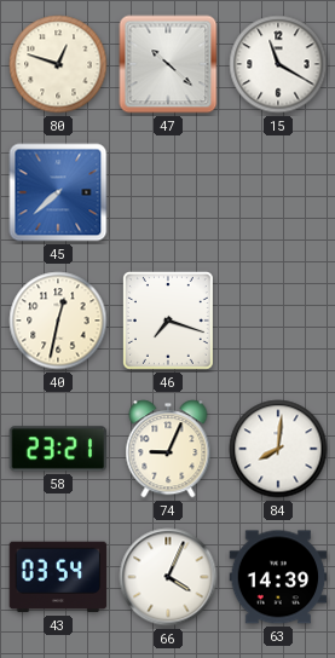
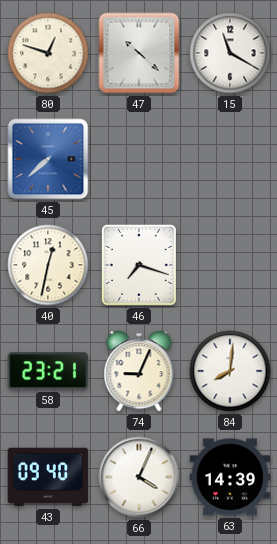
43: 03:54 -> 09:40
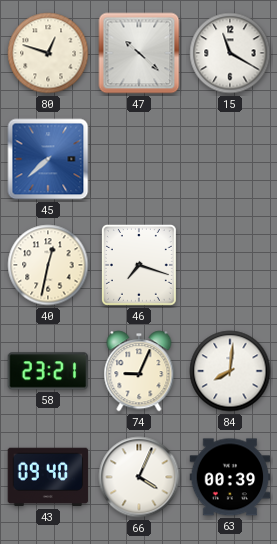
63: 14:39 -> 00:39
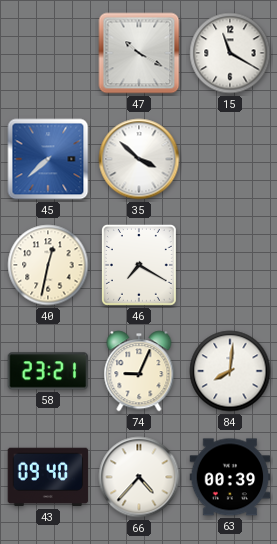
80: 12:48 -> none
47: 10:22 -> 10:20
35: none -> 3:52
46: 7:18 -> 7:20
66: 4:04 -> 4:37
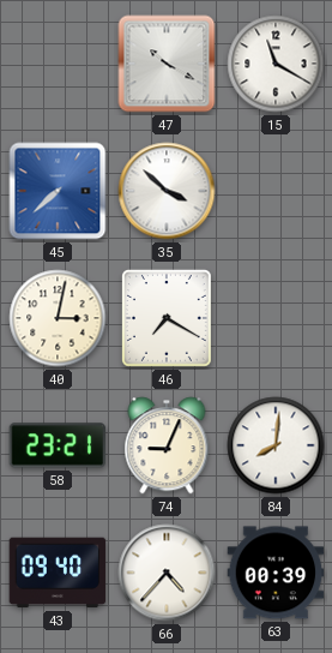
40: 12:32 -> 3:02
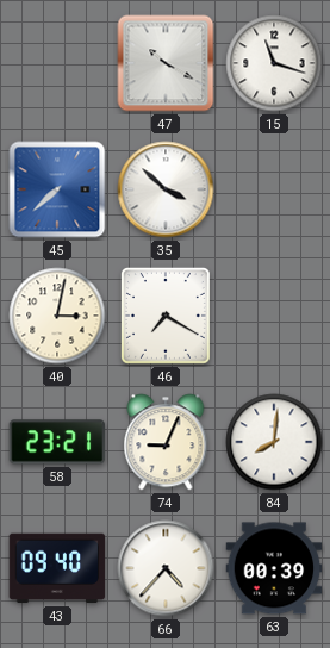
15: 11:20 -> 11:18
